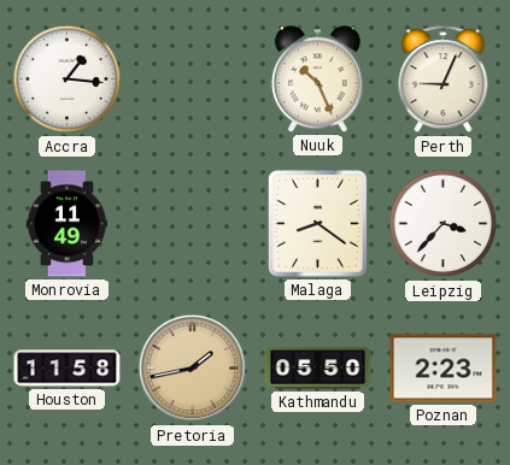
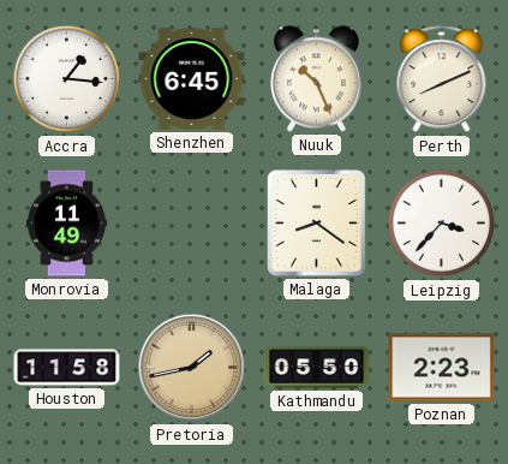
Shenzhen: none -> 6:45
Perth: 9:04 -> 8:11
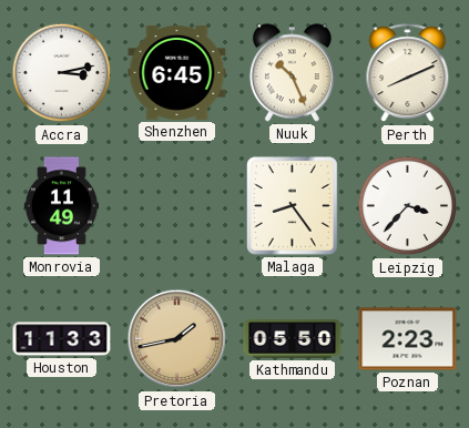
Accra: 1:16 -> 3:13
Malaga: 8:21 -> 8:24
Houston: 11:58 -> 11:33
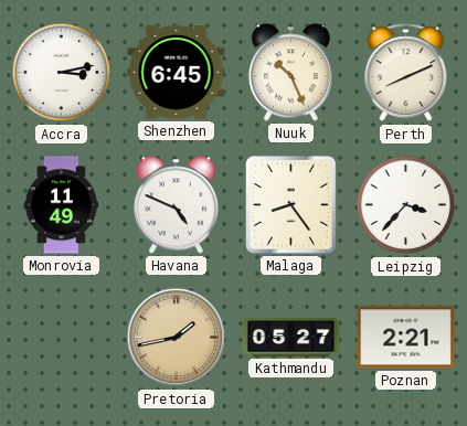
Havana: none -> 4:49
Houston: 11:33 -> none
Kathmandu: 05:50 -> 05:27
Poznan: 2:23 -> 2:21
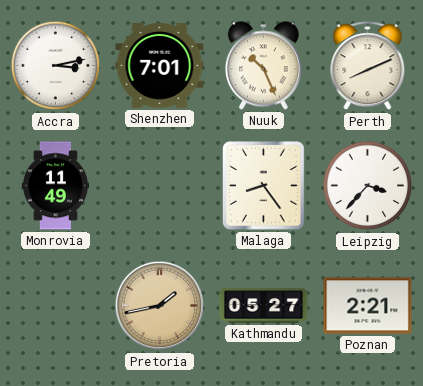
Shenzhen: 6:45 -> 7:01
Havana: 4:49 -> none
